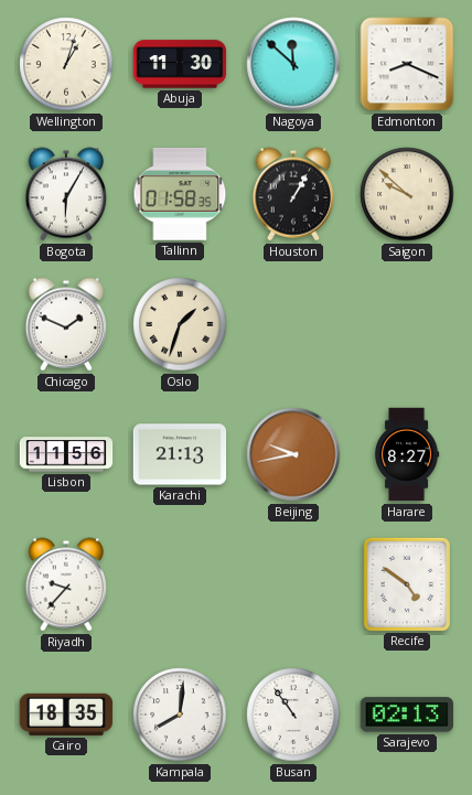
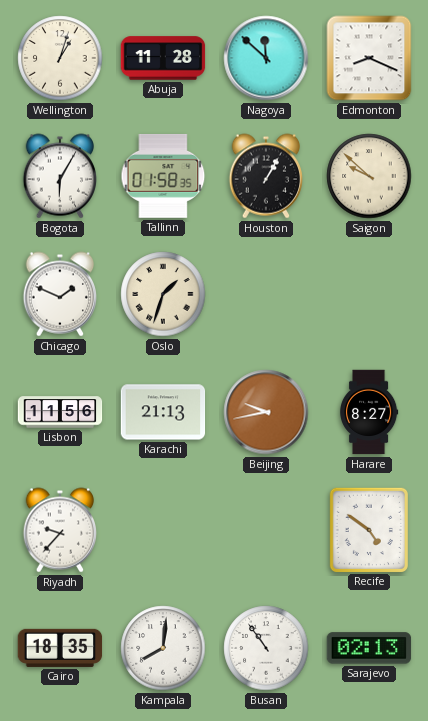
Abuja: 11:30 -> 11:28
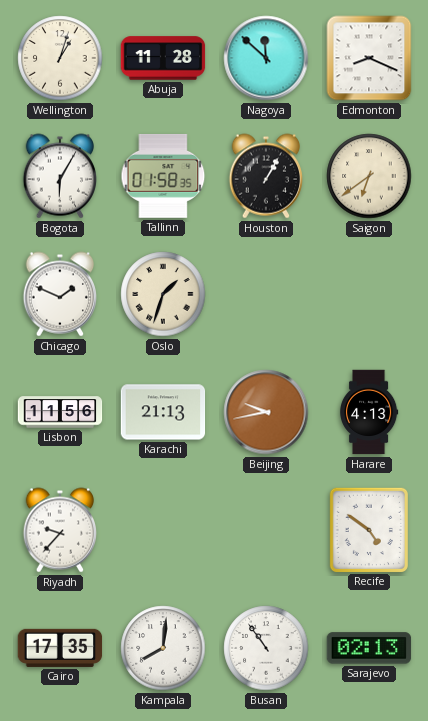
Saigon: 9:52 -> 6:39
Harare: 8:27 -> 4:13
Cairo: 18:35 -> 17:35
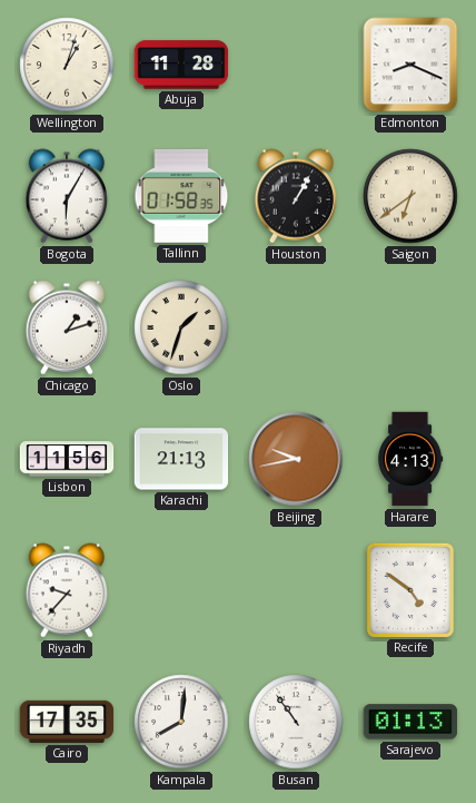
Nagoya: 11:52 -> none
Chicago: 1:49 -> 1:12
Sarajevo: 02:13 -> 01:13
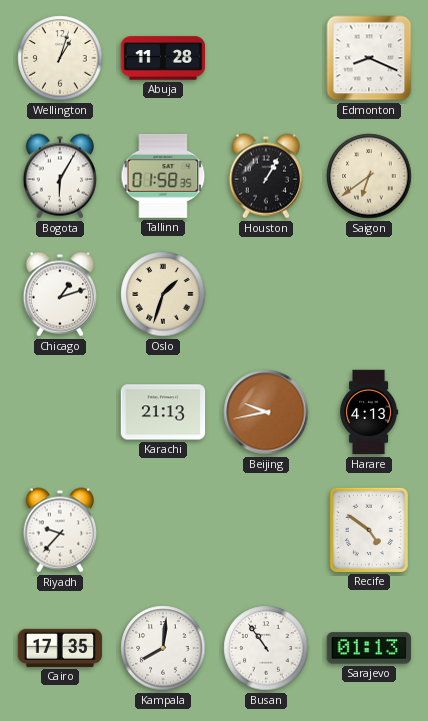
Lisbon: 11:56 -> none
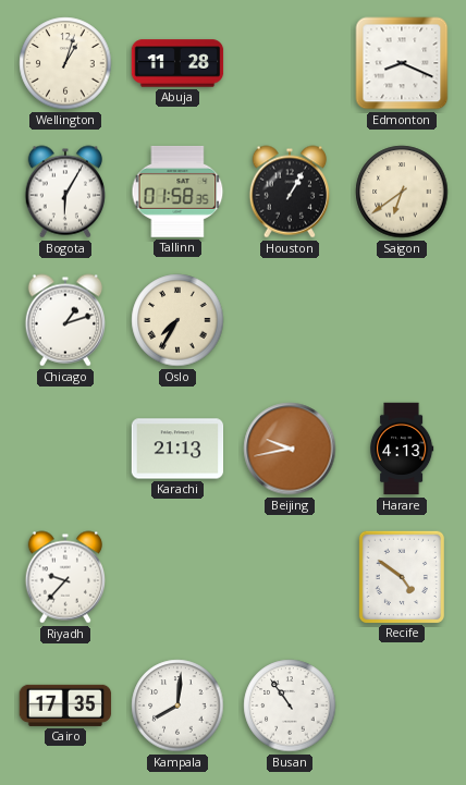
Oslo: 1:33 -> 7:35
Sarajevo: 01:13 -> none
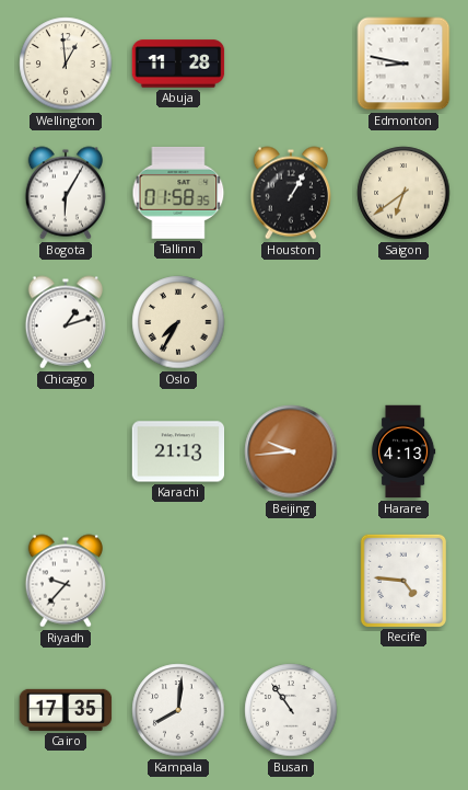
Wellington: 1:03 -> 12:59
Edmonton: 8:19 -> 8:47
Beijing: 9:43 -> 9:44
Recife: 4:51 -> 4:46
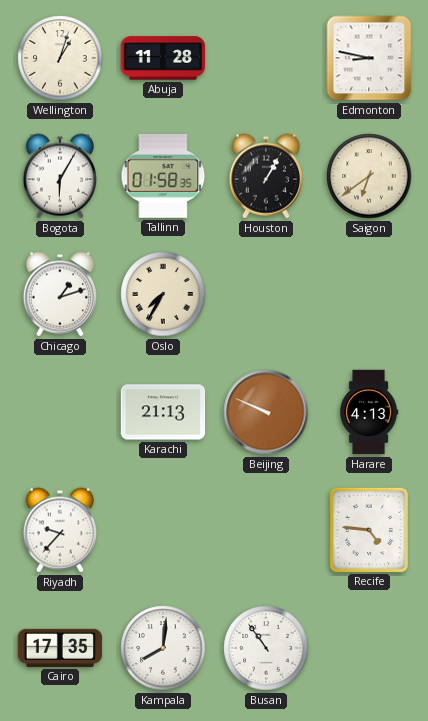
Wellington: 12:59 -> 1:03
Beijing: 9:44 -> 9:49
